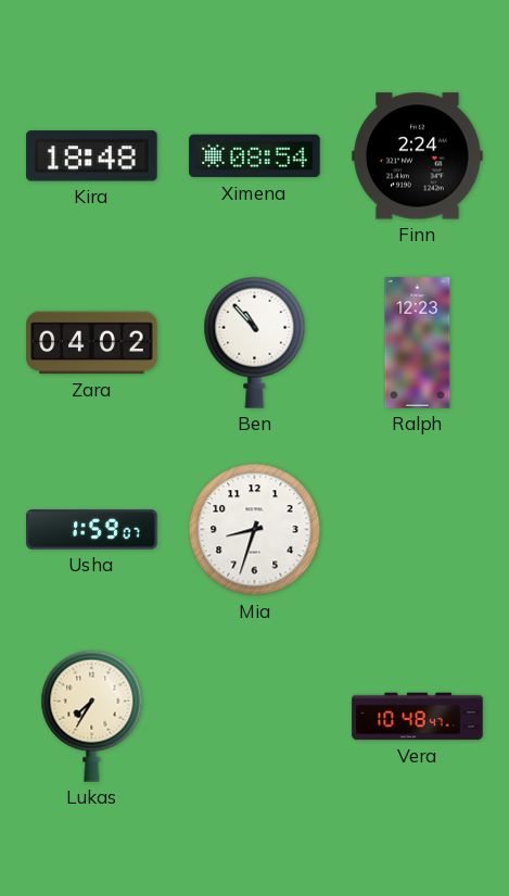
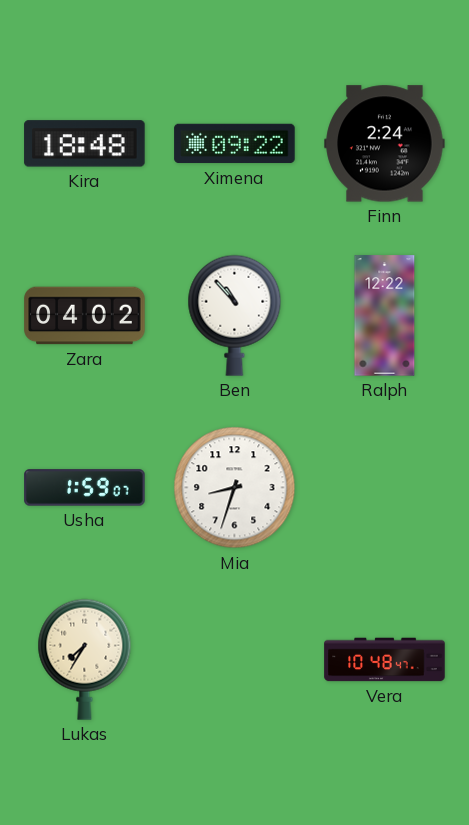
Ximena: 08:54 -> 09:22
Ralph: 12:23 -> 12:22
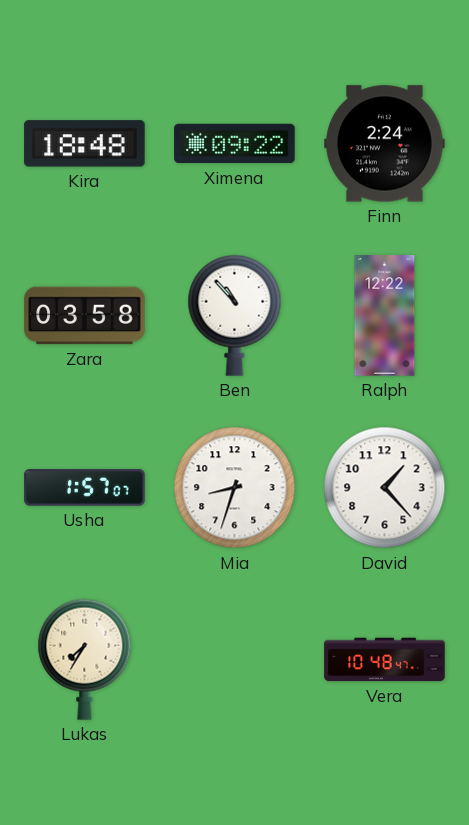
Zara: 04:02 -> 03:58
Usha: 1:59 -> 1:57
David: none -> 1:23
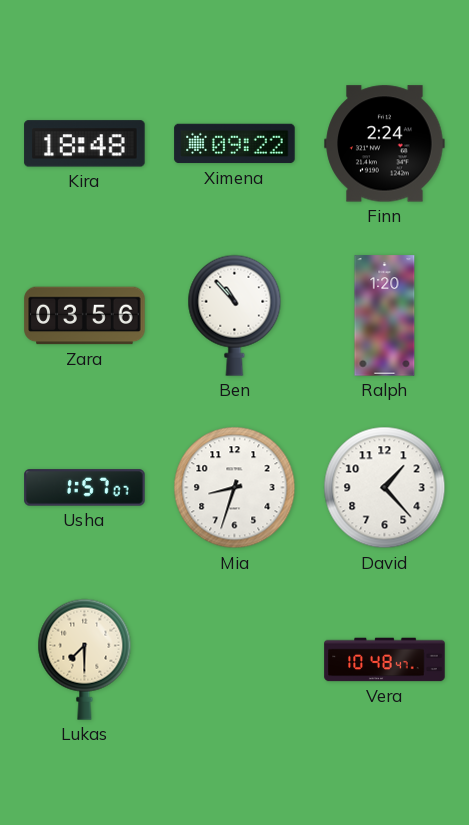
Zara: 03:58 -> 03:56
Ralph: 12:22 -> 1:20
Lukas: 7:35 -> 7:30
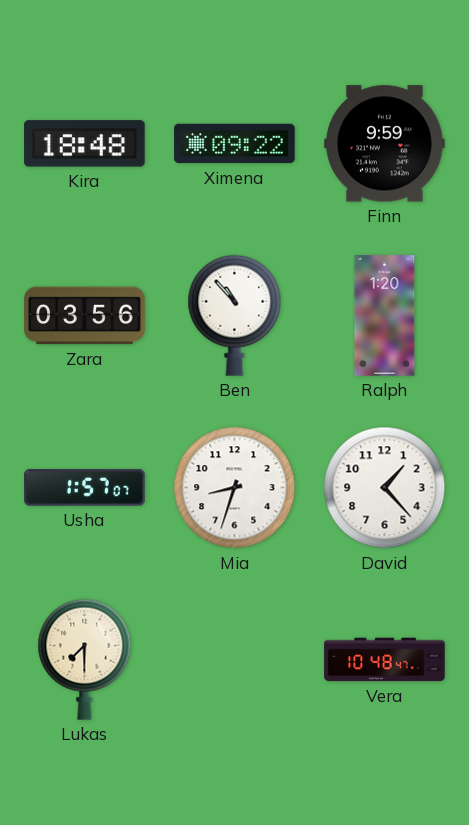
Finn: 2:24 -> 9:59
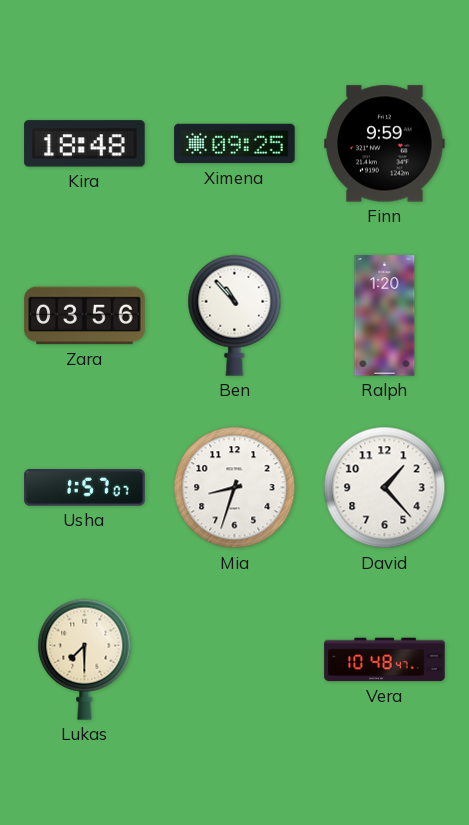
Ximena: 09:22 -> 09:25
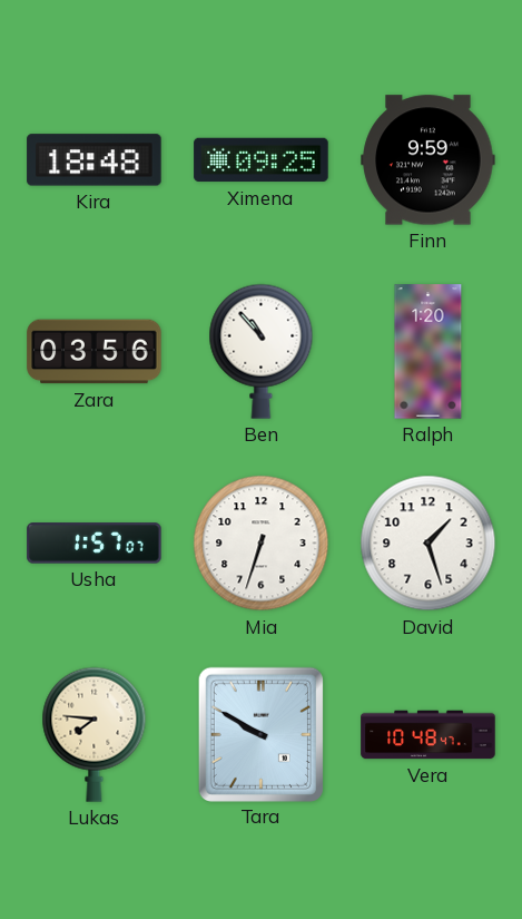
Mia: 8:33 -> 6:33
David: 1:23 -> 1:27
Lukas: 7:30 -> 7:46
Tara: none -> 9:50
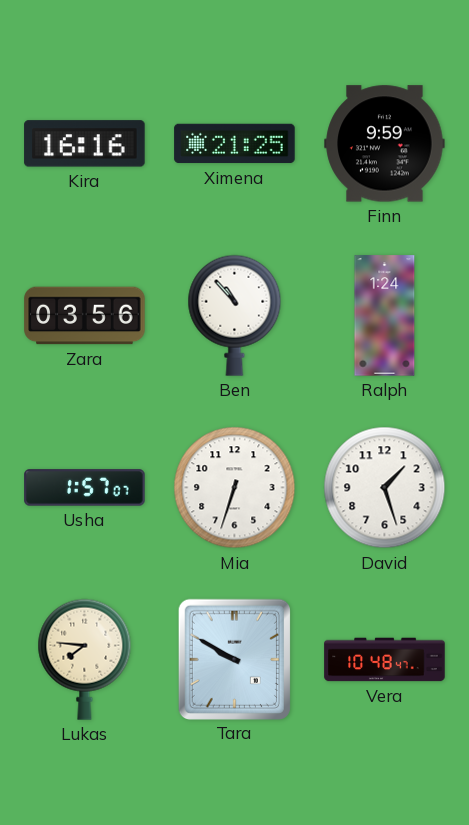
Kira: 18:48 -> 16:16
Ximena: 09:25 -> 21:25
Ralph: 1:20 -> 1:24
